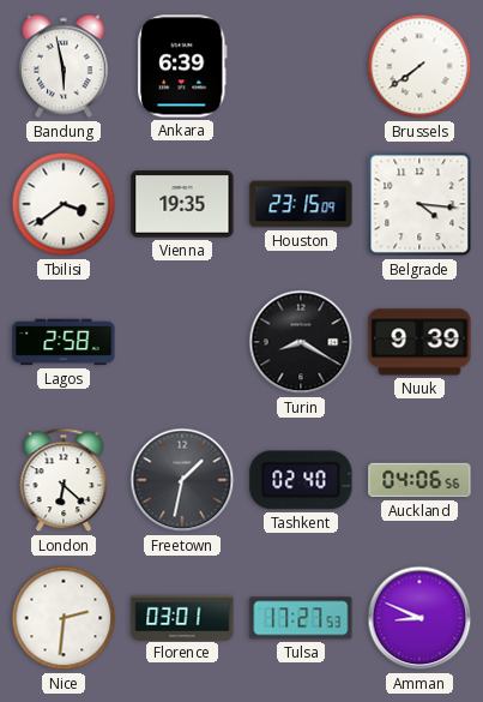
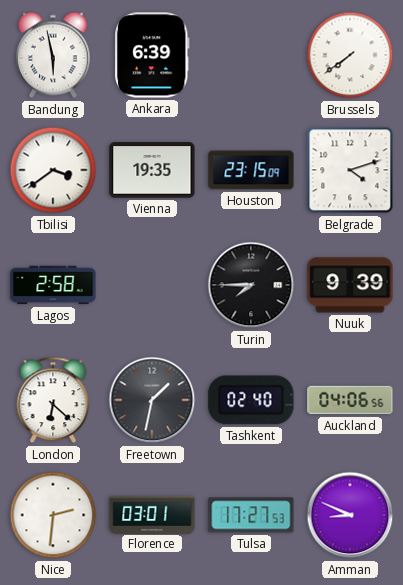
Belgrade: 4:16 -> 4:12
Turin: 8:20 -> 7:45
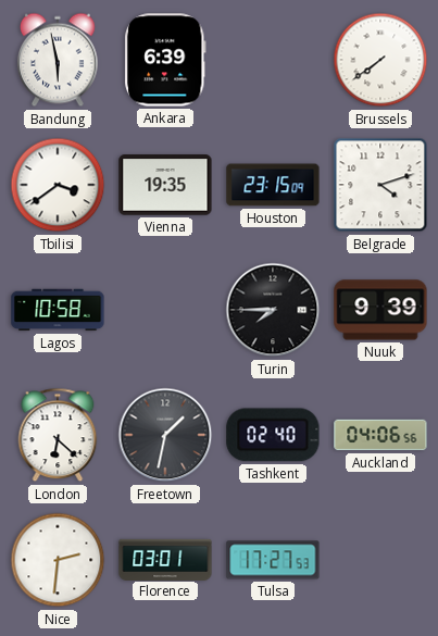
Lagos: 2:58 -> 10:58
Amman: 8:49 -> none
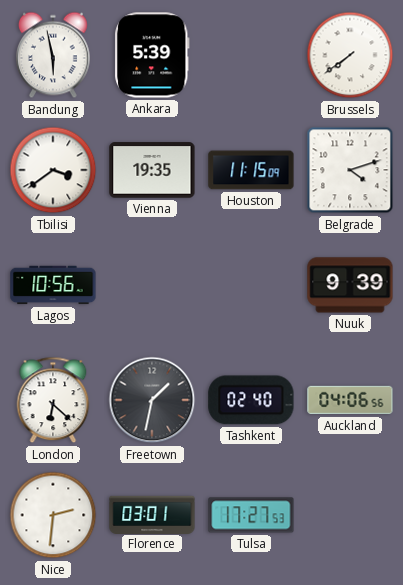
Ankara: 6:39 -> 5:39
Houston: 23:15 -> 11:15
Lagos: 10:58 -> 10:56
Turin: 7:45 -> none
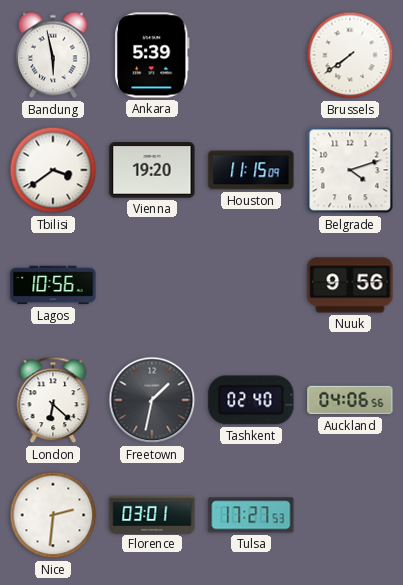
Vienna: 19:35 -> 19:20
Nuuk: 9:39 -> 9:56
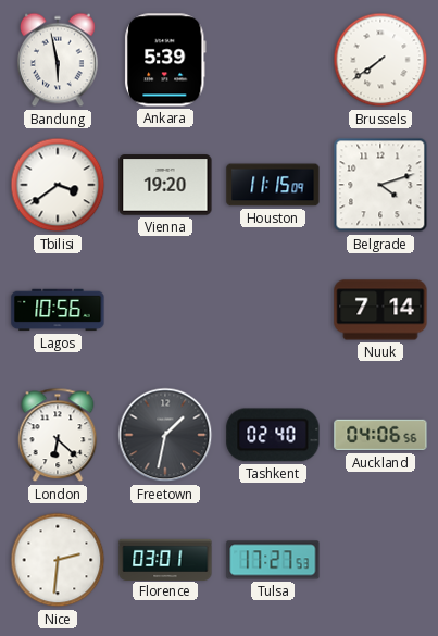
Nuuk: 9:56 -> 7:14
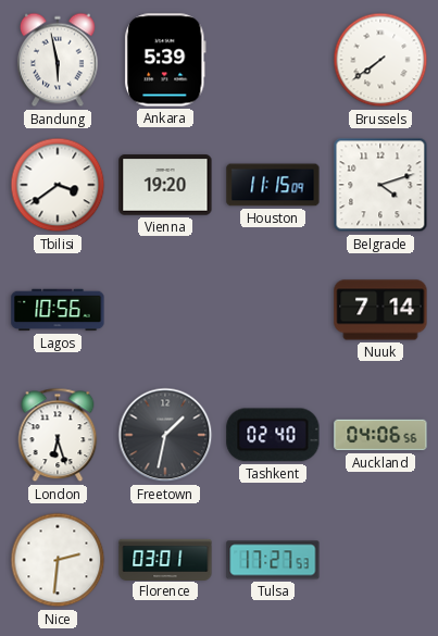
London: 6:22 -> 6:27
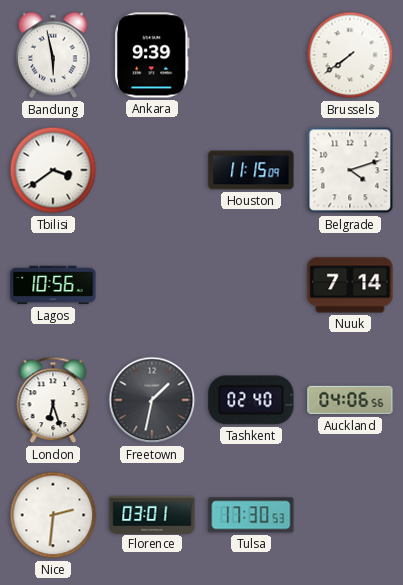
Ankara: 5:39 -> 9:39
Vienna: 19:20 -> none
Tulsa: 17:27 -> 17:30
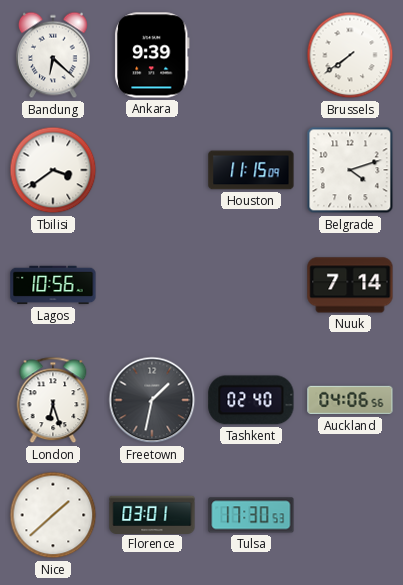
Bandung: 5:58 -> 6:22
Nice: 2:31 -> 1:38
